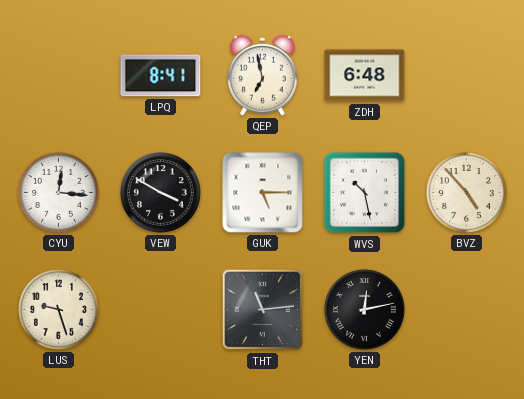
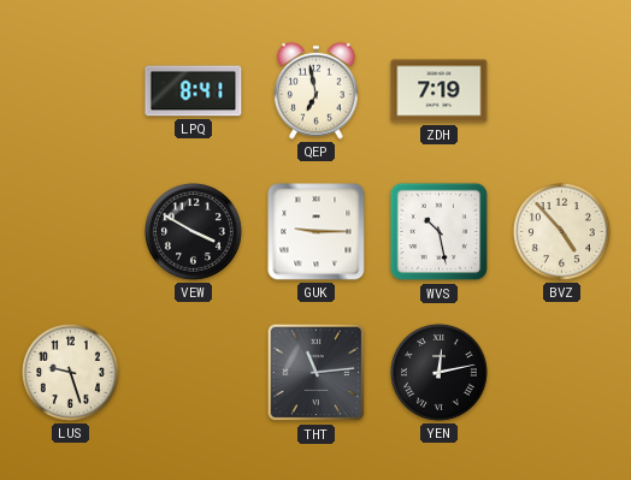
ZDH: 6:48 -> 7:19
CYU: 12:16 -> none
GUK: 5:15 -> 9:15
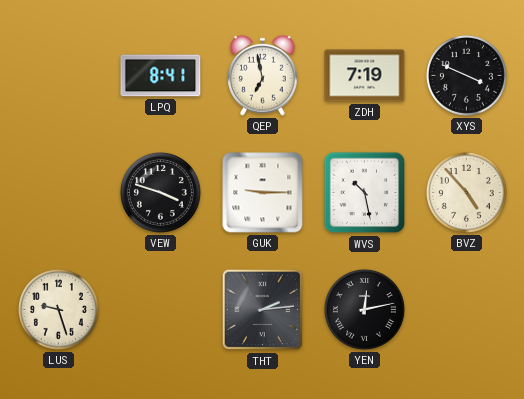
XYS: none -> 3:49
VEW: 3:50 -> 3:48
THT: 11:14 -> 2:14
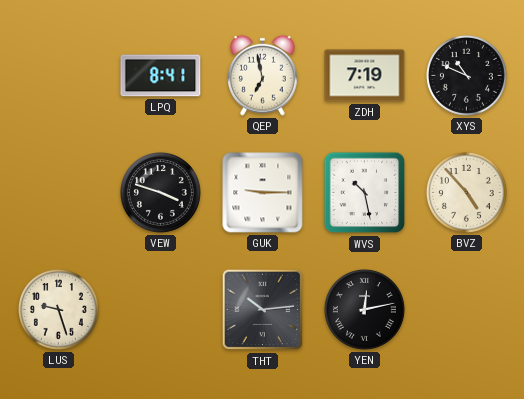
XYS: 3:49 -> 10:49
THT: 2:14 -> 10:14
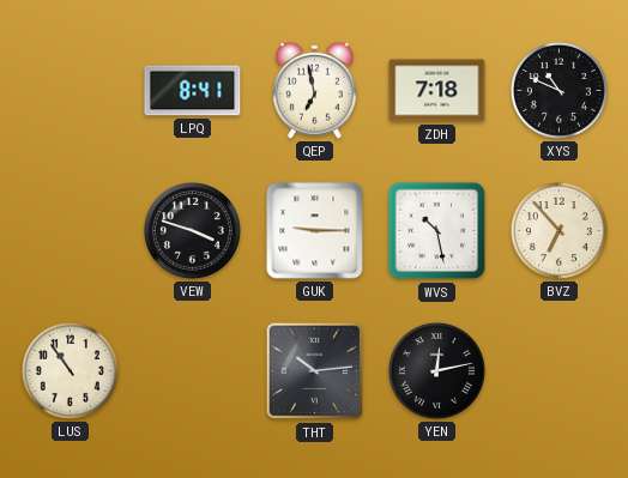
ZDH: 7:19 -> 7:18
BVZ: 4:53 -> 6:53
LUS: 9:27 -> 10:54
